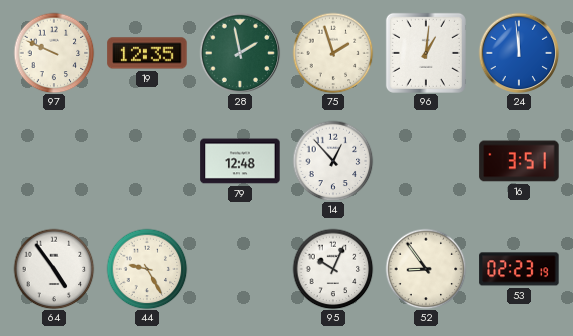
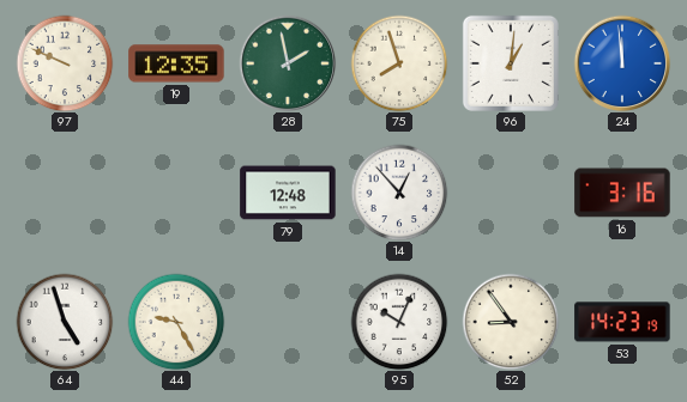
75: 1:57 -> 7:57
16: 3:51 -> 3:16
64: 4:54 -> 4:57
53: 02:23 -> 14:23
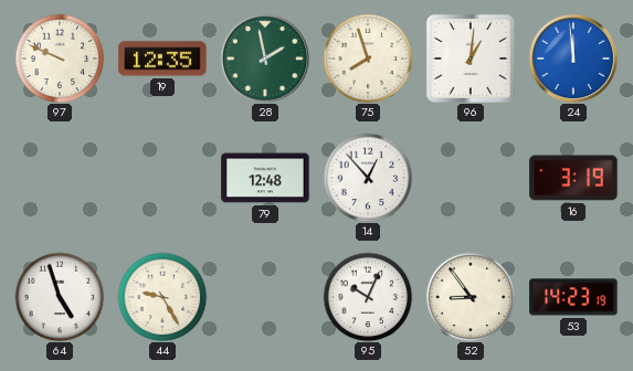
16: 3:16 -> 3:19
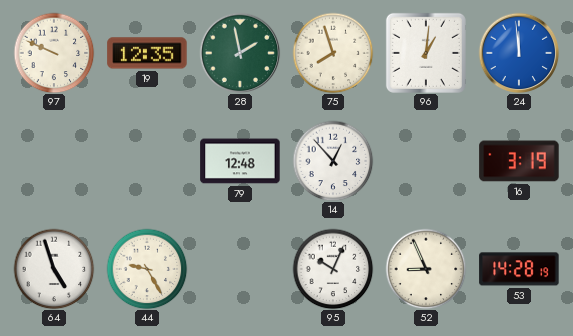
52: 8:54 -> 8:56
53: 14:23 -> 14:28
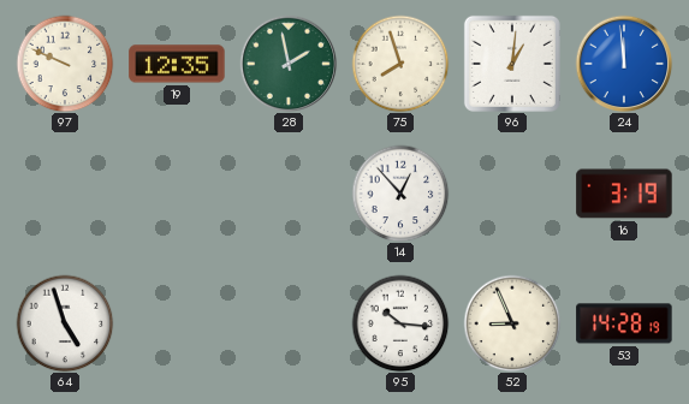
79: 12:48 -> none
44: 9:25 -> none
95: 10:04 -> 10:16
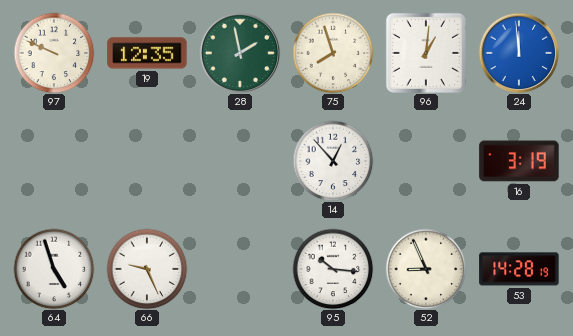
66: none -> 9:26
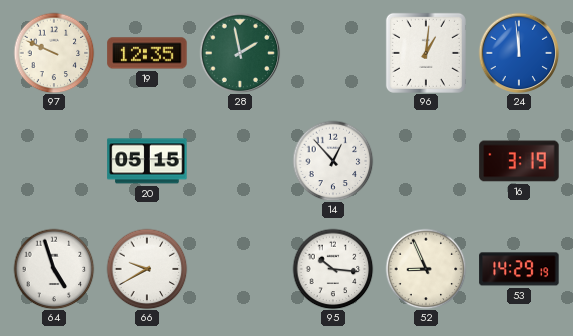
75: 7:57 -> none
20: none -> 05:15
66: 9:26 -> 9:40
53: 14:28 -> 14:29
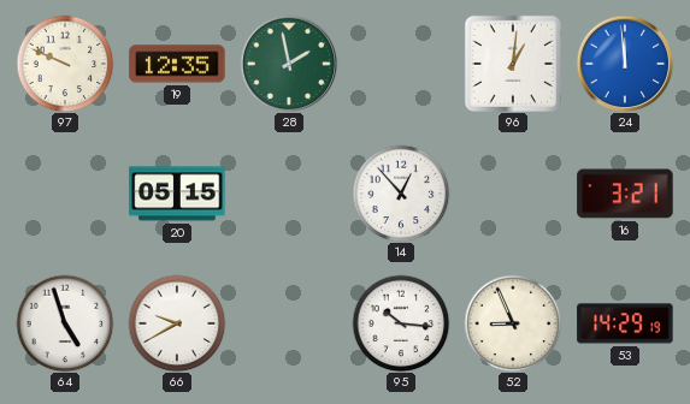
16: 3:19 -> 3:21
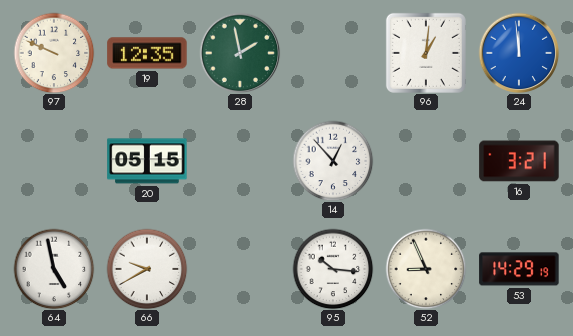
64: 4:57 -> 4:58
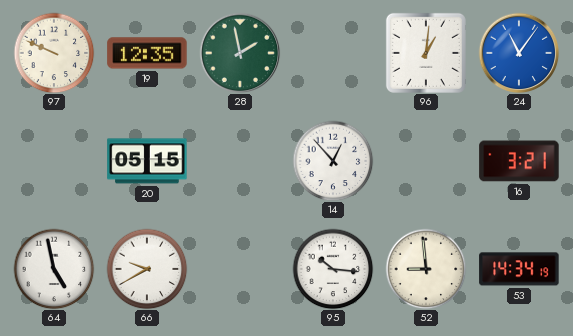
24: 11:59 -> 11:06
52: 8:56 -> 8:59
53: 14:29 -> 14:34
